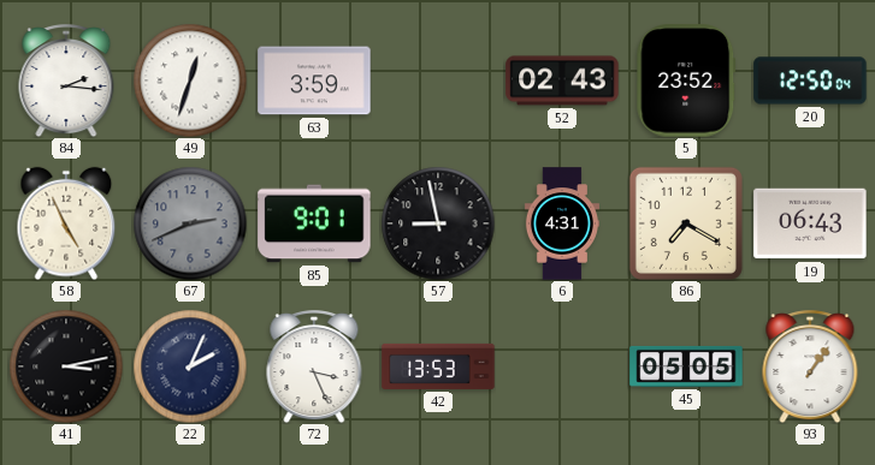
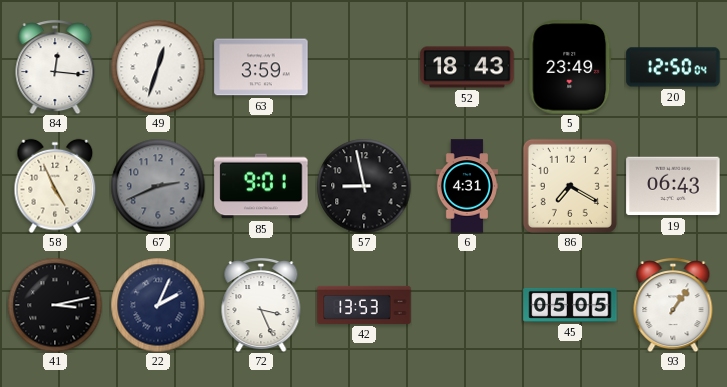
84: 2:16 -> 12:16
52: 02:43 -> 18:43
5: 23:52 -> 23:49
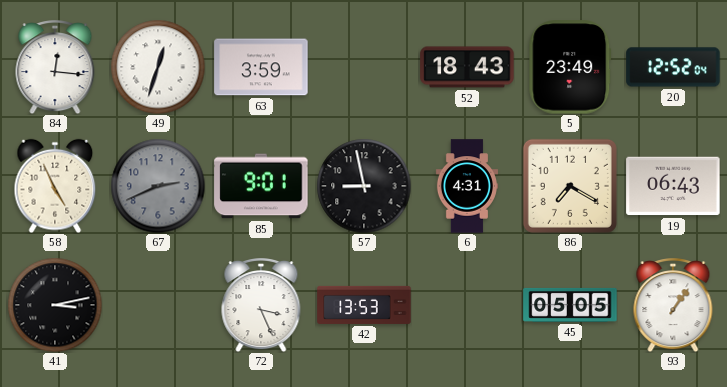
20: 12:50 -> 12:52
22: 2:04 -> none
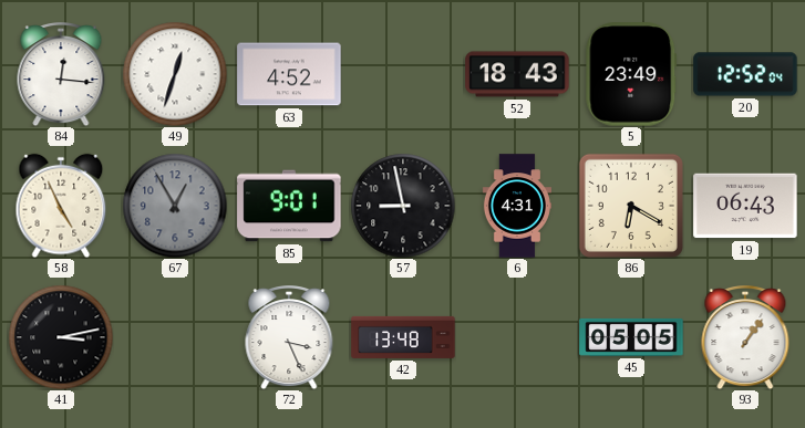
63: 3:59 -> 4:52
67: 2:41 -> 12:55
86: 7:20 -> 6:20
42: 13:53 -> 13:48
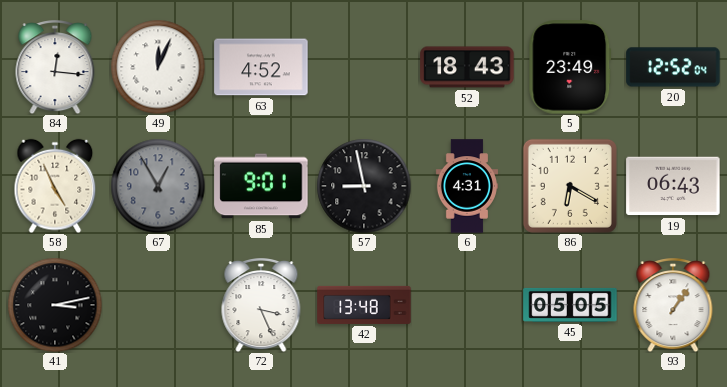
49: 12:33 -> 12:04
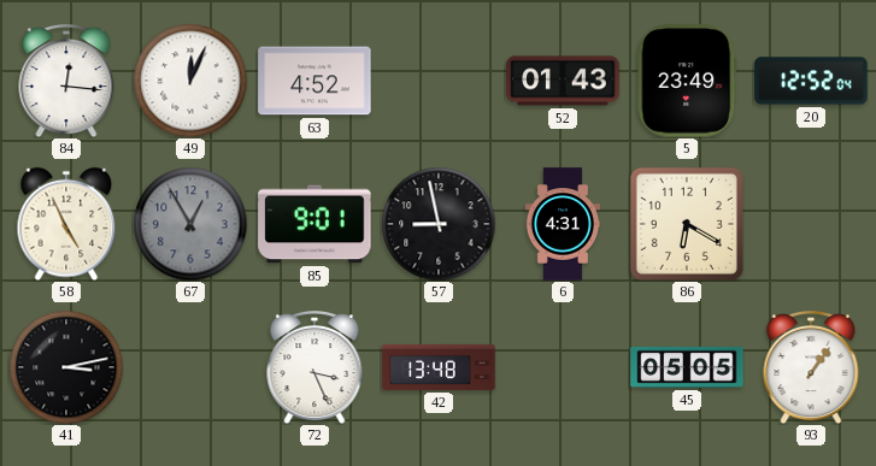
52: 18:43 -> 01:43
19: 06:43 -> none
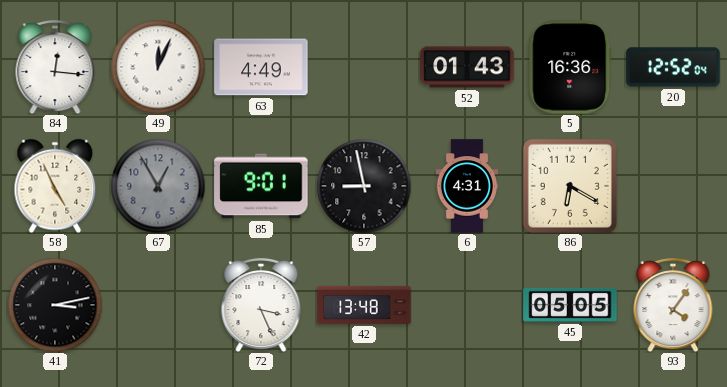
63: 4:52 -> 4:49
5: 23:49 -> 16:36
93: 1:06 -> 4:06
